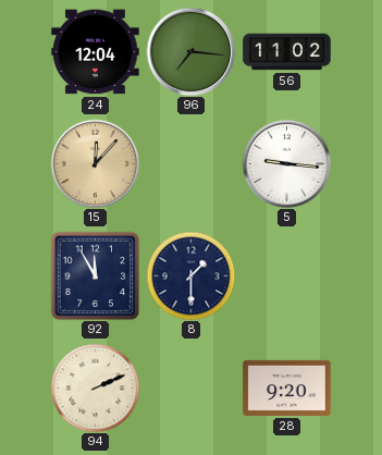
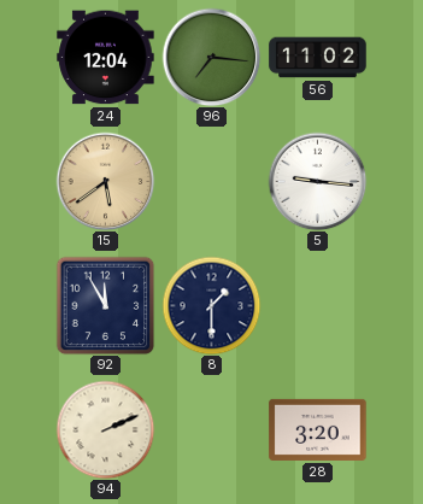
15: 12:07 -> 5:39
28: 9:20 -> 3:20
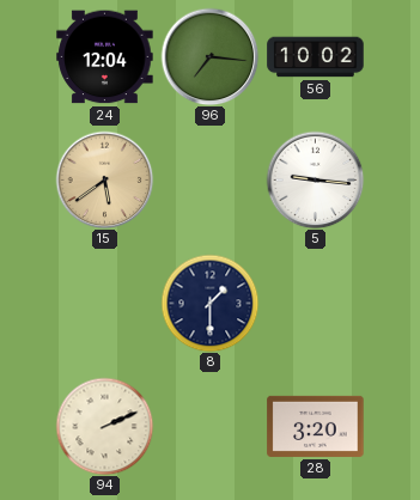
56: 11:02 -> 10:02
92: 11:55 -> none
